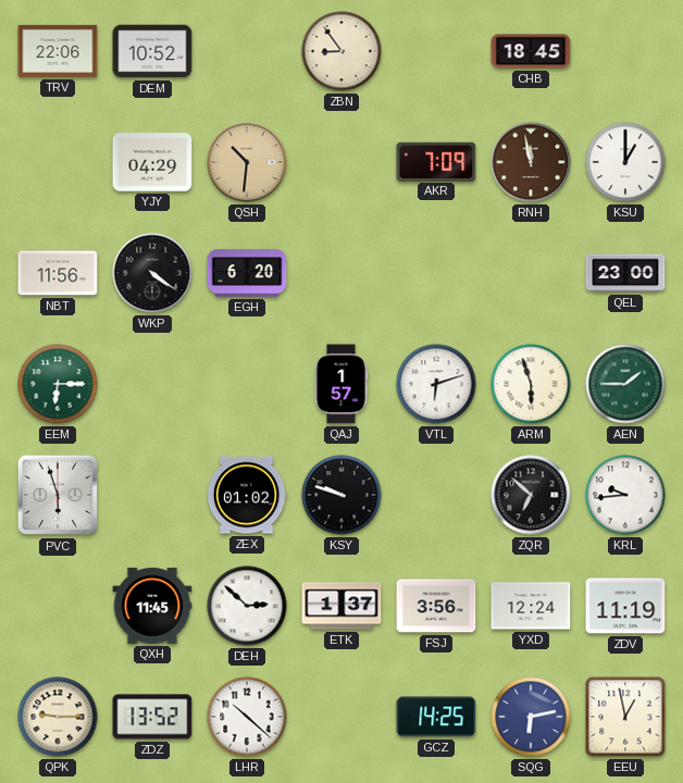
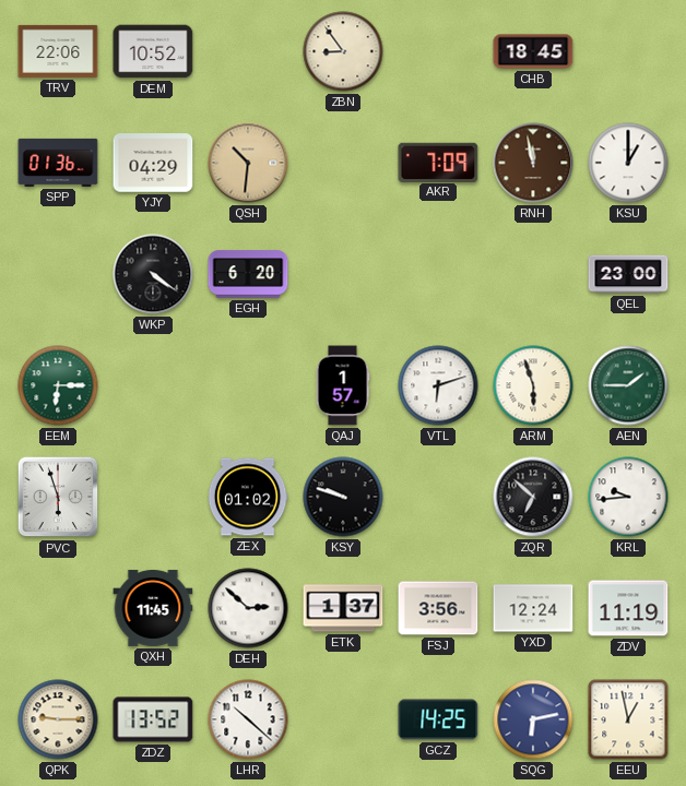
SPP: none -> 01:36
NBT: 11:56 -> none
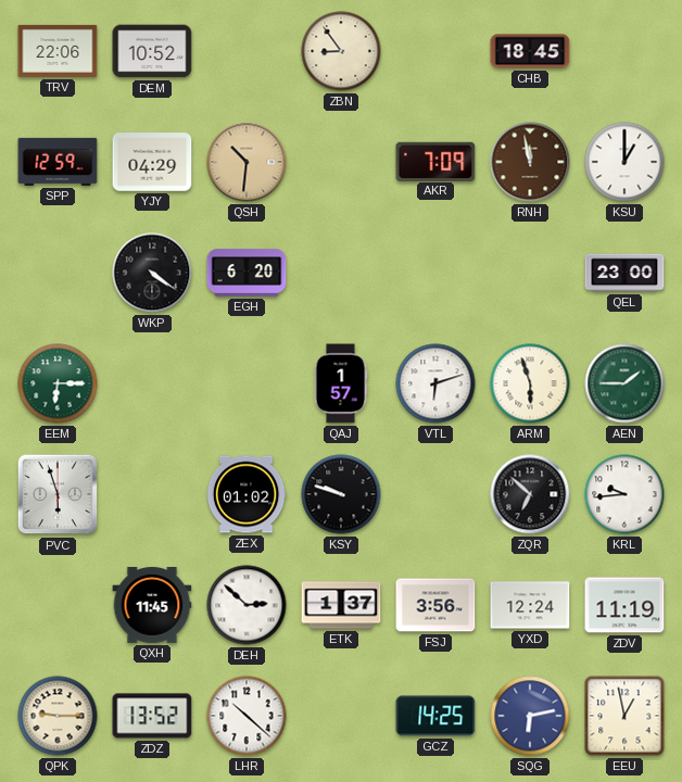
SPP: 01:36 -> 12:59
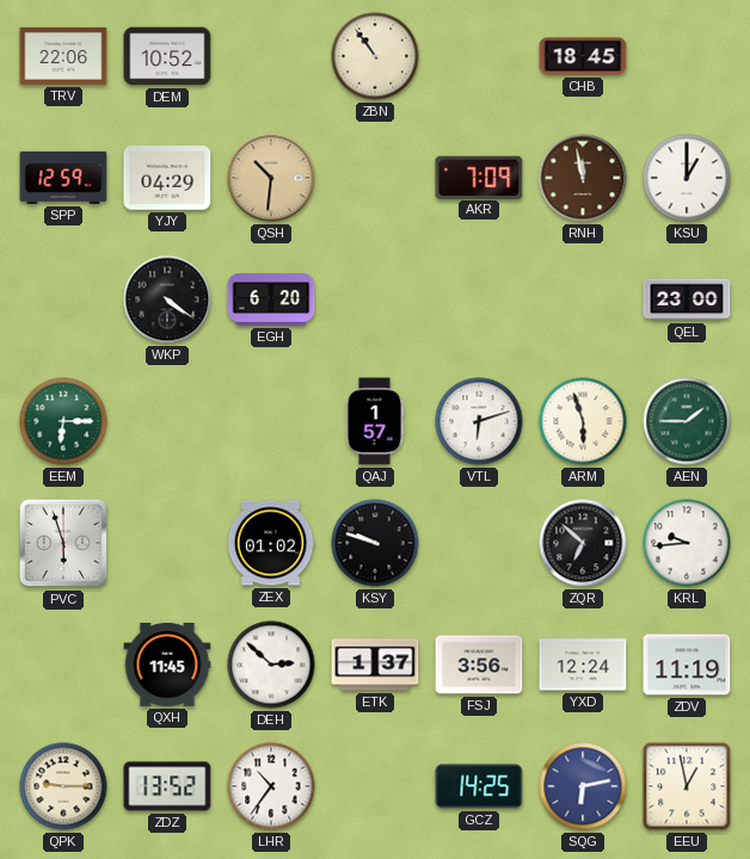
ZBN: 8:54 -> 10:54
LHR: 10:22 -> 10:36
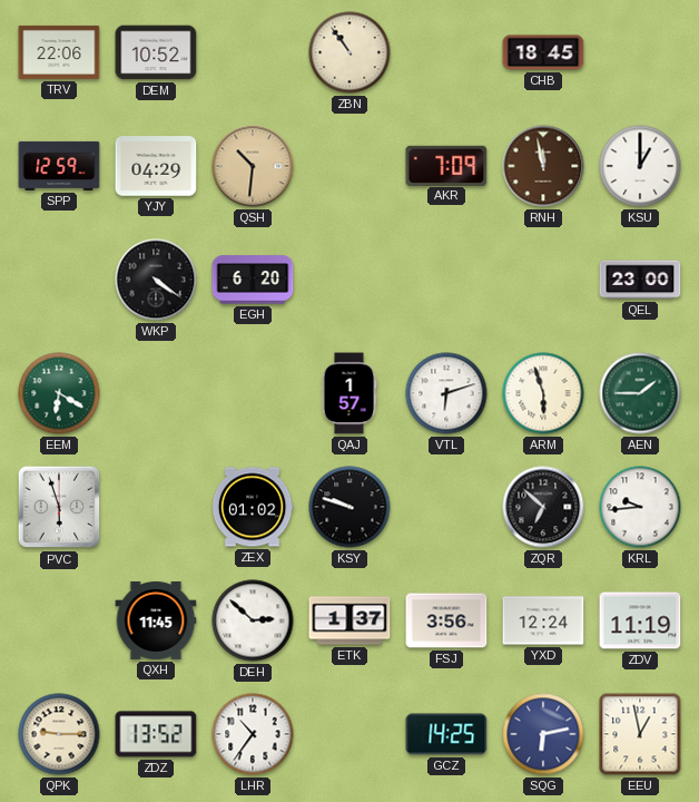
EEM: 6:15 -> 6:20
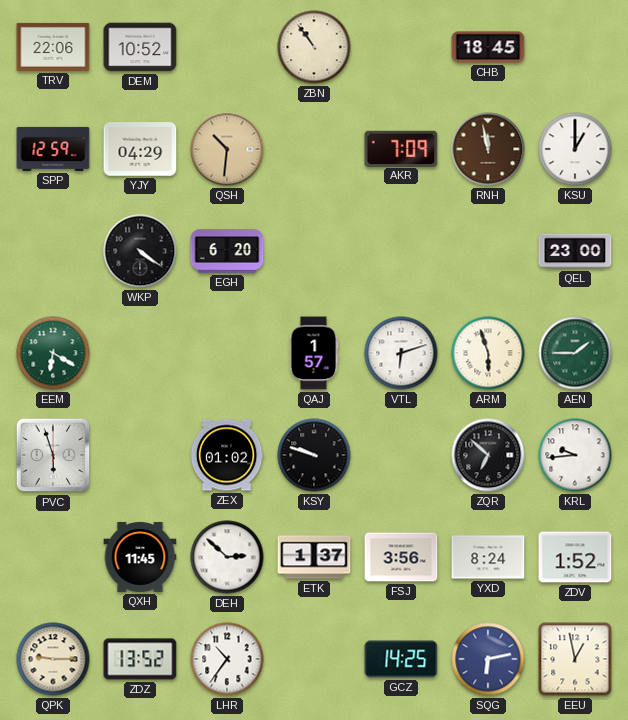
YXD: 12:24 -> 8:24
ZDV: 11:19 -> 1:52
